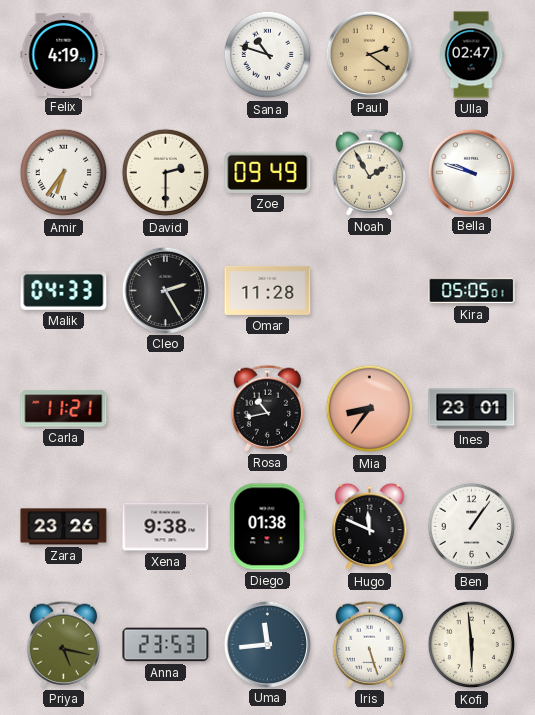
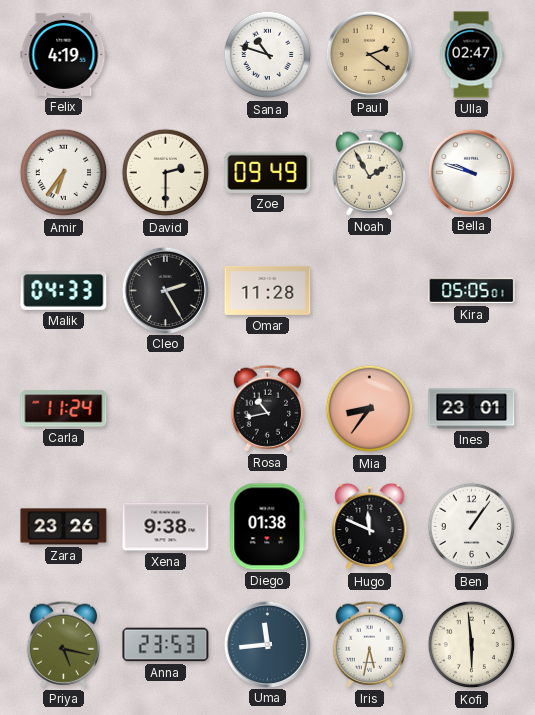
Carla: 11:21 -> 11:24
Iris: 5:27 -> 5:32
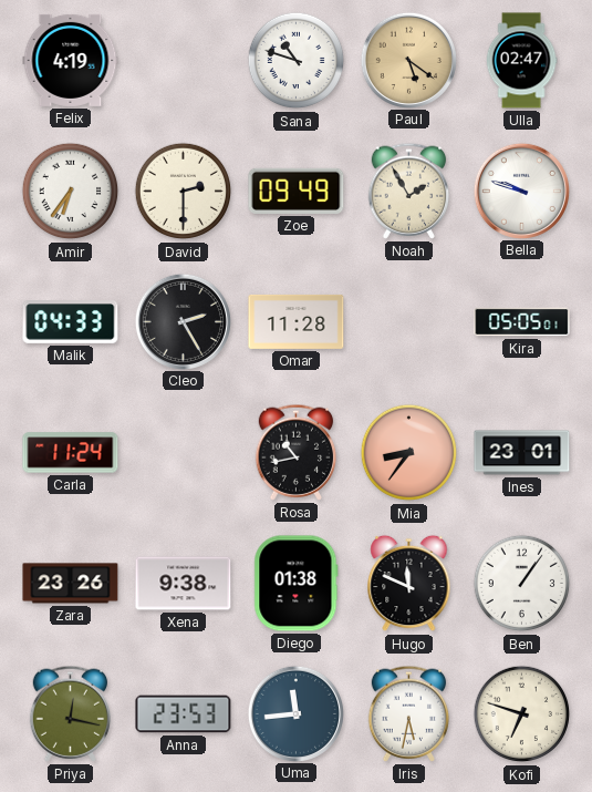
Paul: 2:21 -> 5:21
Priya: 5:17 -> 12:17
Kofi: 5:59 -> 6:48
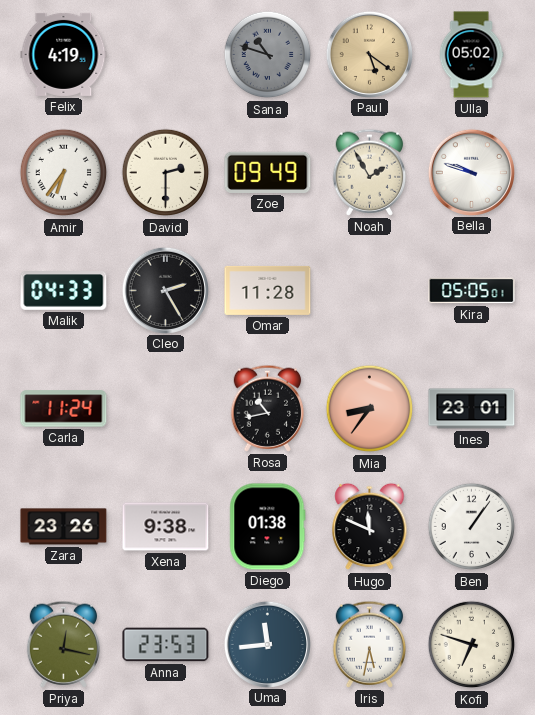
Sana dial: white -> grey
Ulla: 02:47 -> 05:02
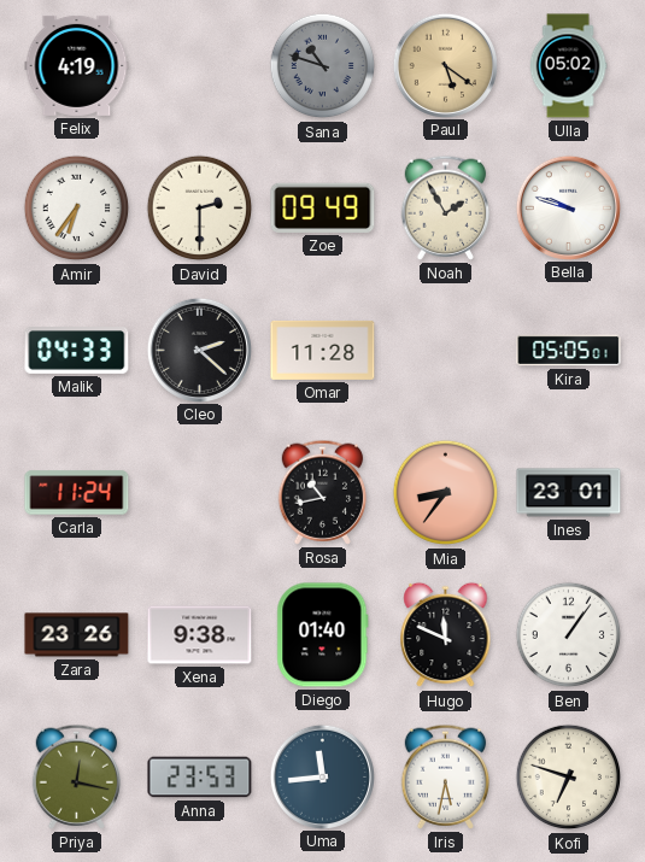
Cleo: 2:25 -> 2:22
Diego: 01:38 -> 01:40
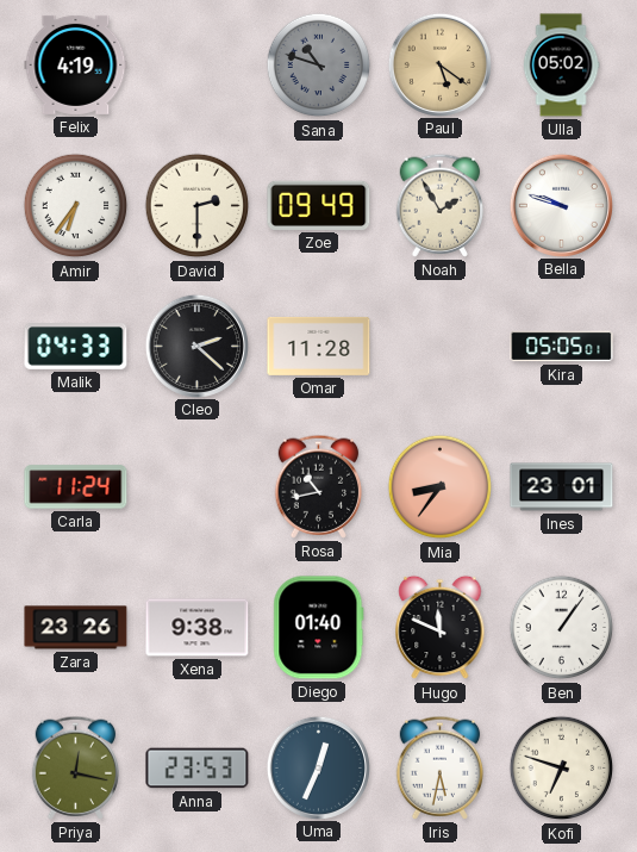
Uma: 11:44 -> 12:34
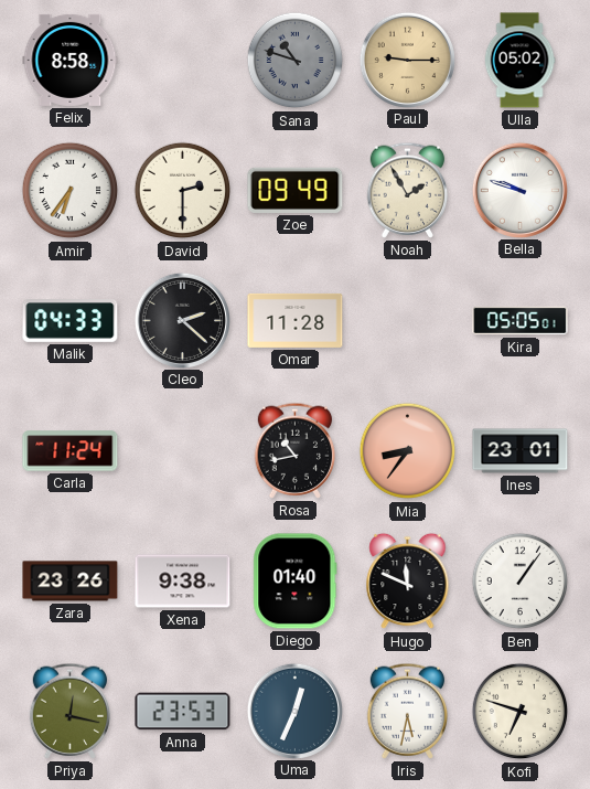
Felix: 4:19 -> 8:58
Paul: 5:21 -> 9:15
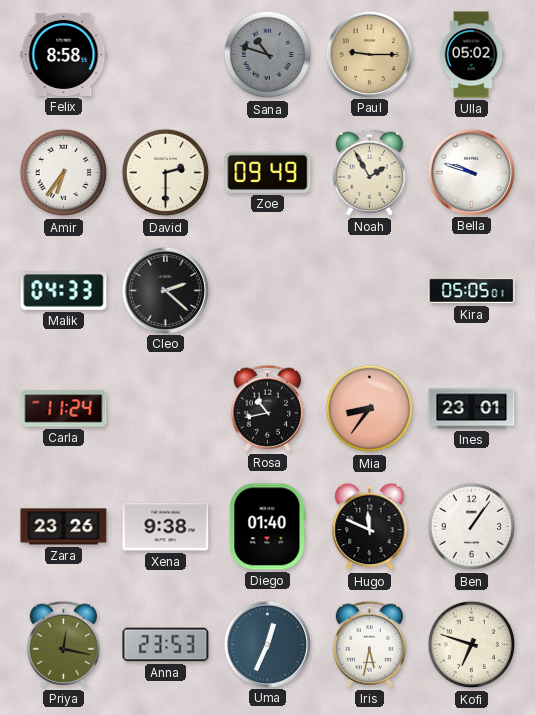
Omar: 11:28 -> none
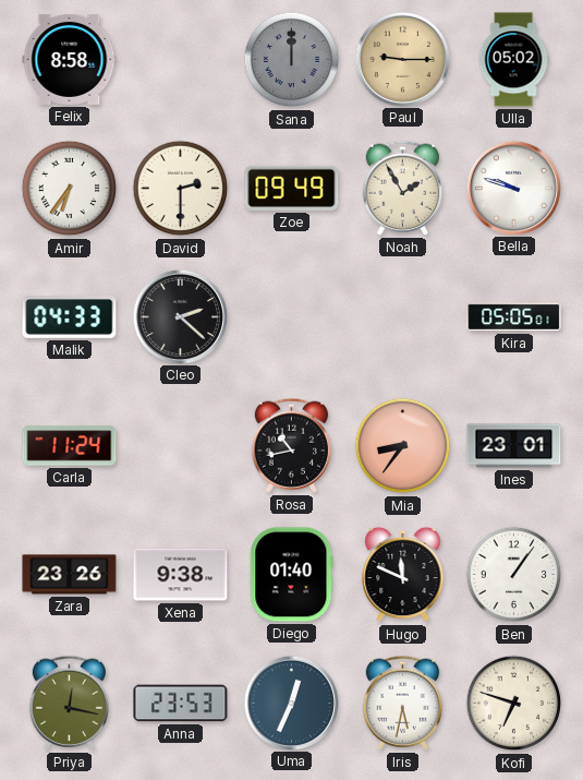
Sana: 10:48 -> 12:00
